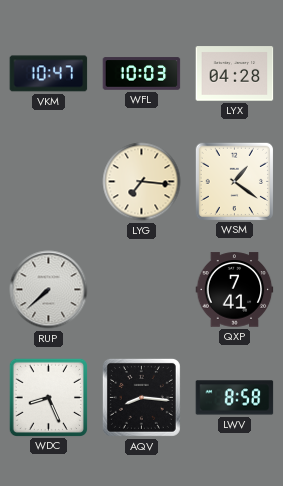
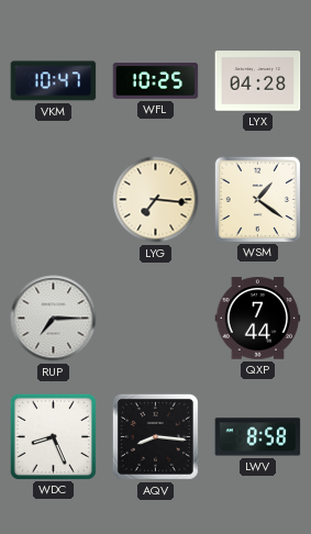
WFL: 10:03 -> 10:25
RUP: 7:38 -> 7:15
QXP: 7:41 -> 7:44
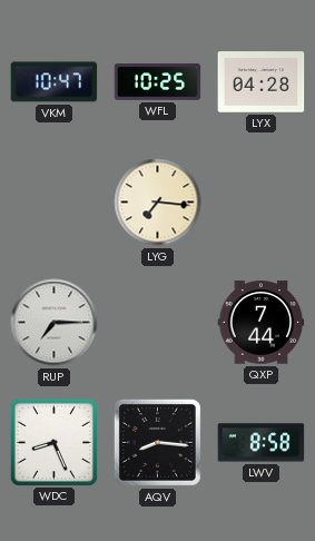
WSM: 1:21 -> none
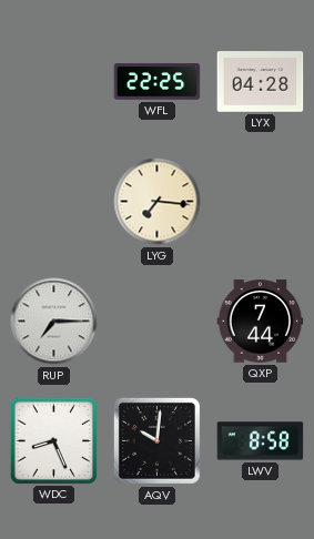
VKM: 10:47 -> none
WFL: 10:25 -> 22:25
AQV: 8:16 -> 10:01
